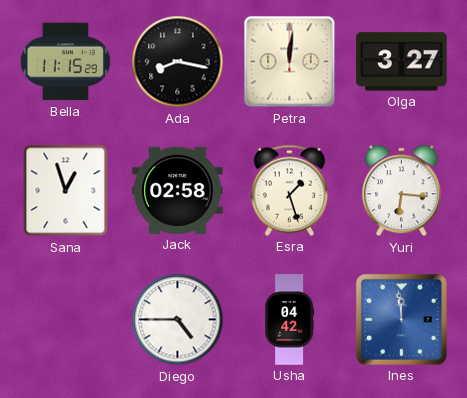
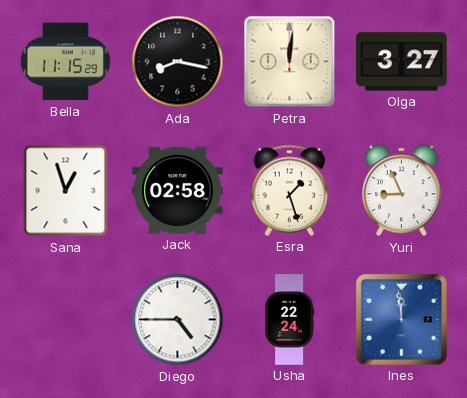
Yuri: 6:16 -> 8:56
Usha: 04:42 -> 22:24
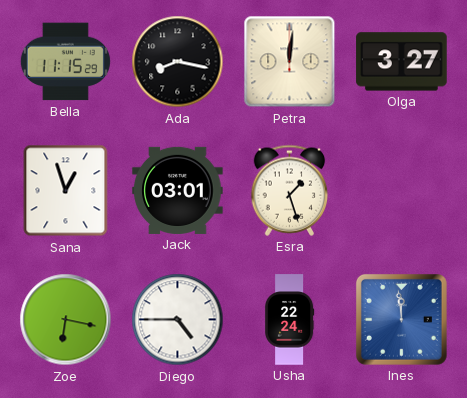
Jack: 02:58 -> 03:01
Yuri: 8:56 -> none
Zoe: none -> 6:17
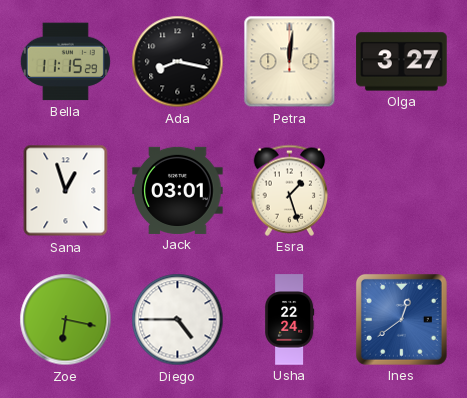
Ines: 11:59 -> 12:39
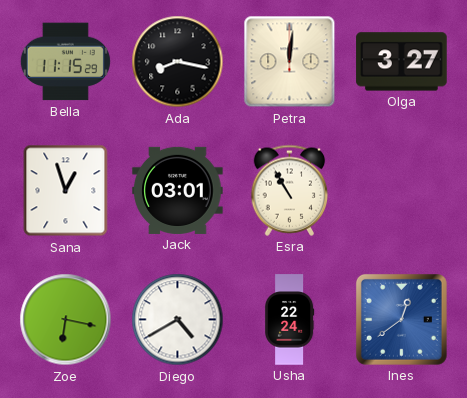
Esra: 1:27 -> 10:55
Diego: 4:45 -> 4:40
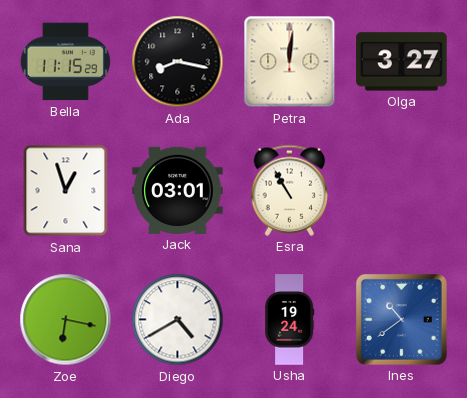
Usha: 22:24 -> 19:24
Ines: 12:39 -> 10:39
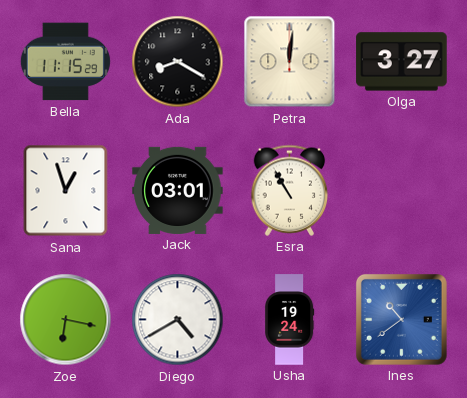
Ada: 8:17 -> 8:20
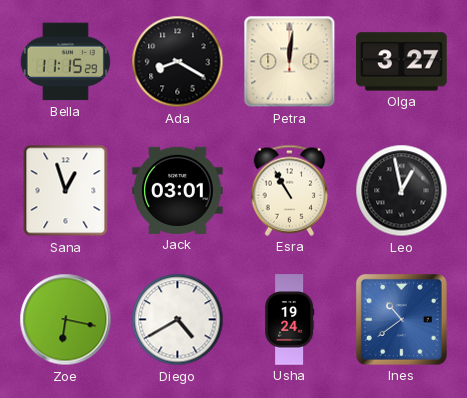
Leo: none -> 12:58
